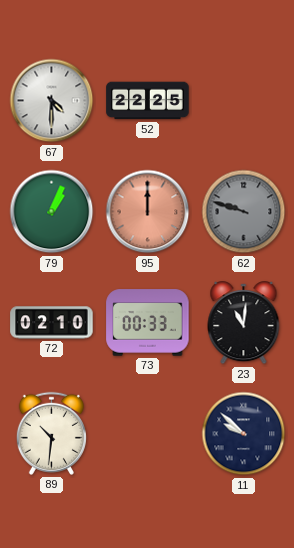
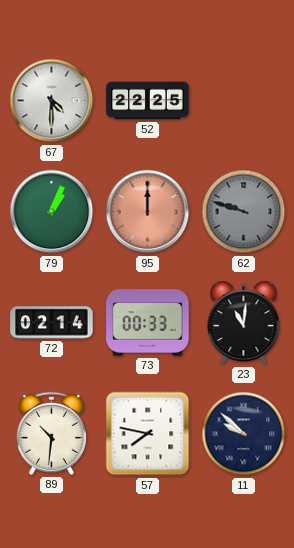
72: 02:10 -> 02:14
57: none -> 7:47
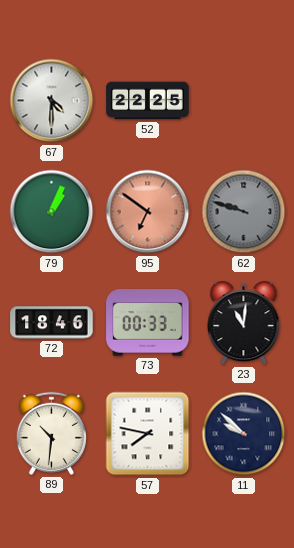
95: 12:00 -> 6:51
72: 02:14 -> 18:46
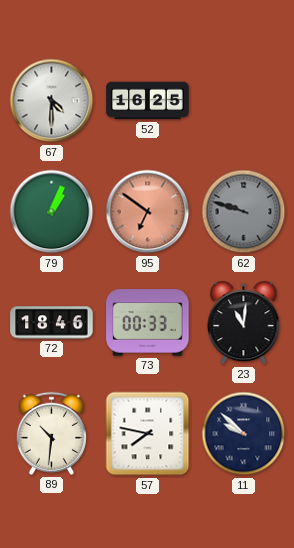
52: 22:25 -> 16:25
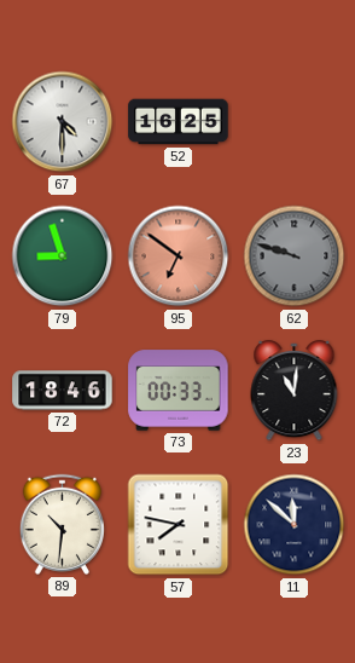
79: 1:04 -> 8:57
11: 9:52 -> 11:52
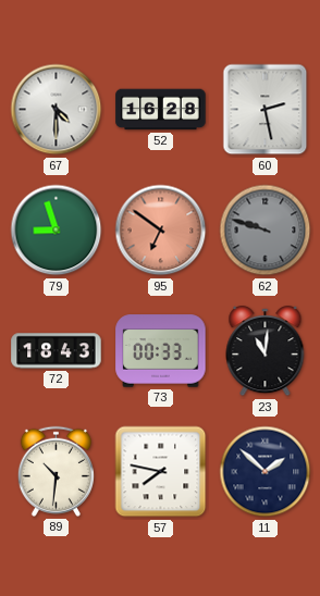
52: 16:25 -> 16:28
60: none -> 2:28
72: 18:46 -> 18:43
11: 11:52 -> 1:52
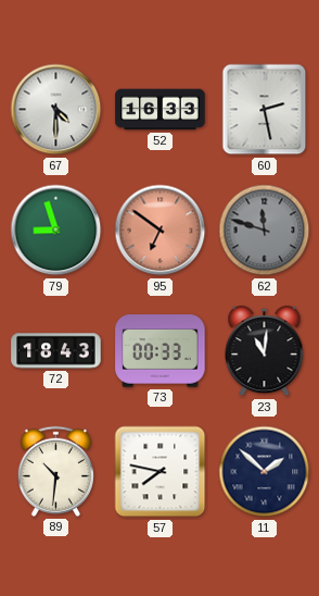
52: 16:28 -> 16:33
62: 9:48 -> 11:48
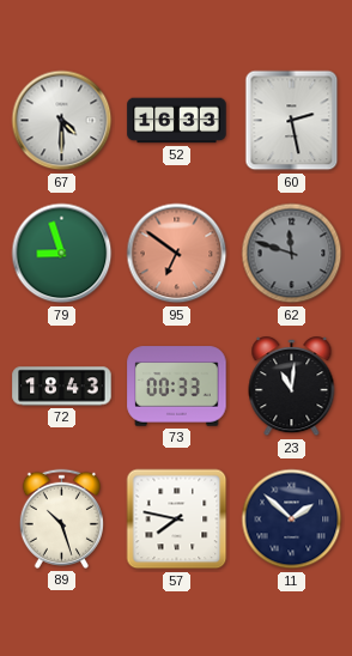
89: 10:31 -> 10:27
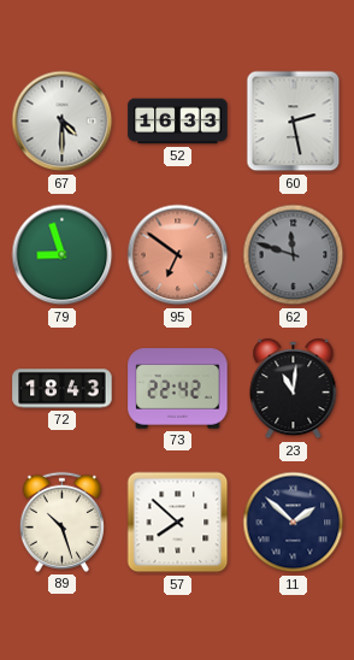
73: 00:33 -> 22:42
57: 7:47 -> 7:52
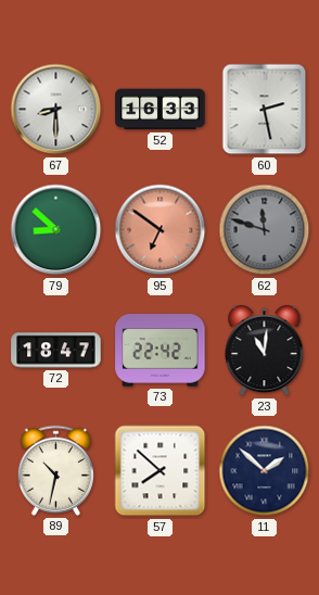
67: 4:30 -> 8:30
79: 8:57 -> 8:52
72: 18:43 -> 18:47
89: 10:27 -> 10:32
